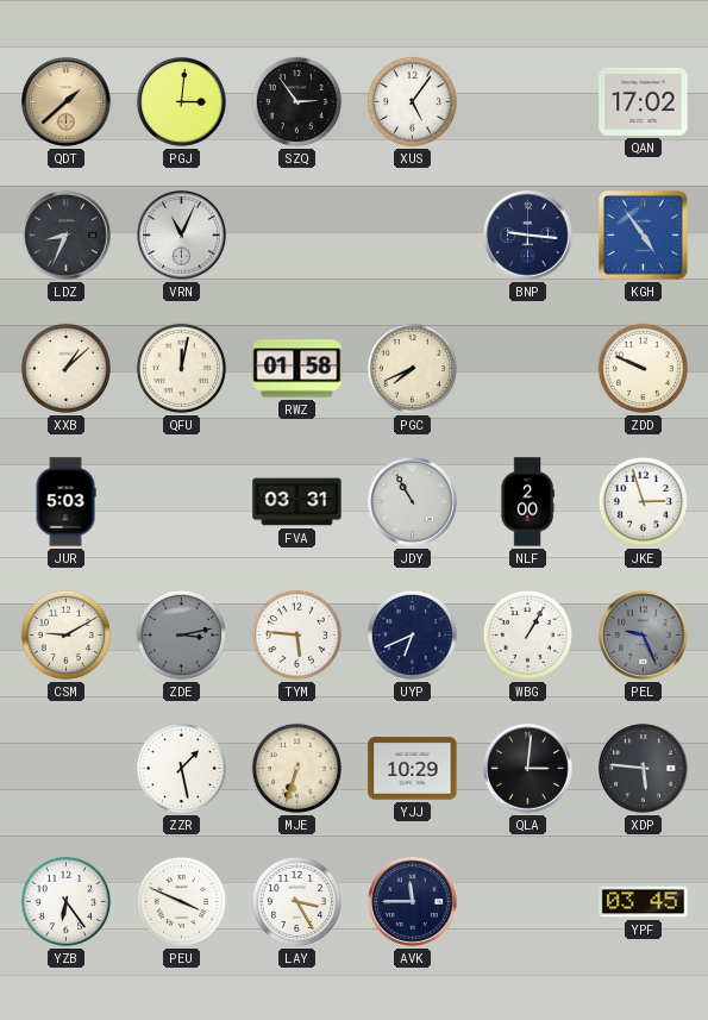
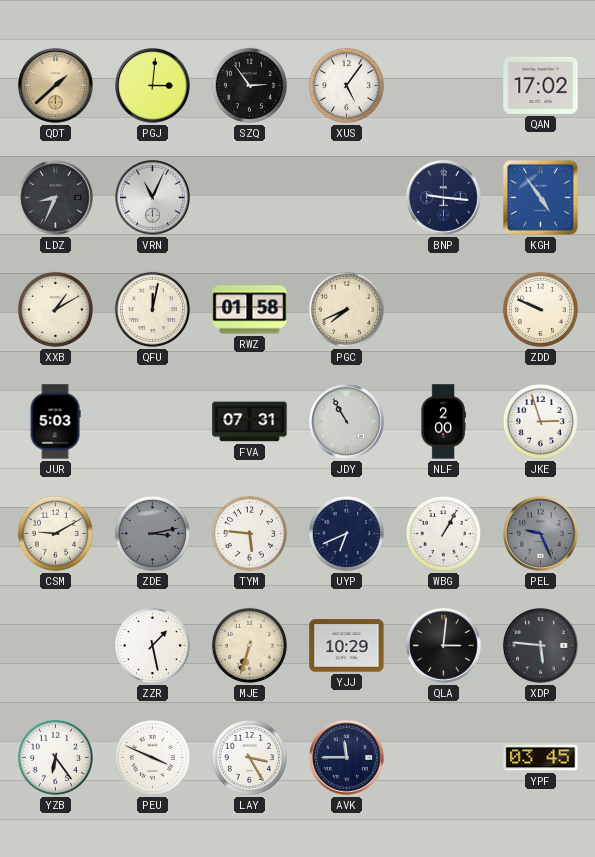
XXB: 1:08 -> 1:10
FVA: 03:31 -> 07:31
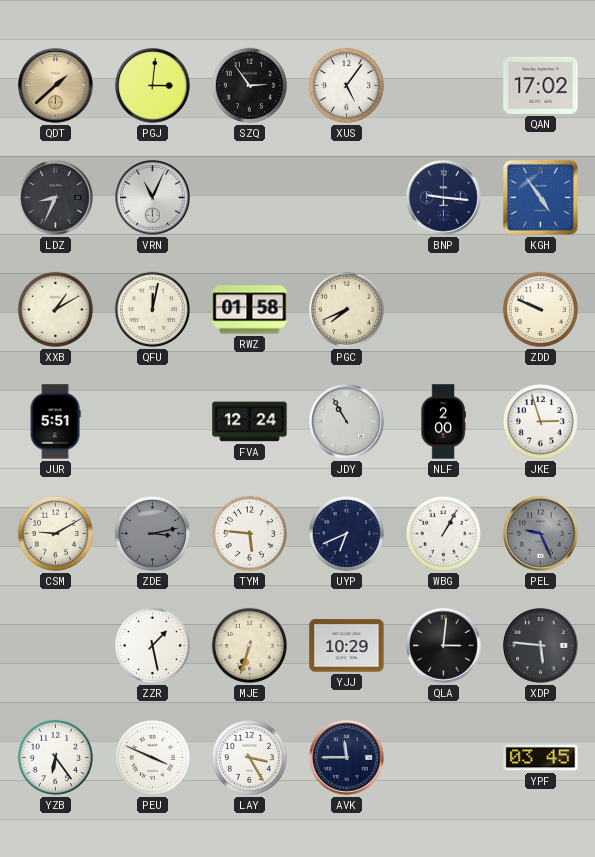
JUR: 5:03 -> 5:51
FVA: 07:31 -> 12:24
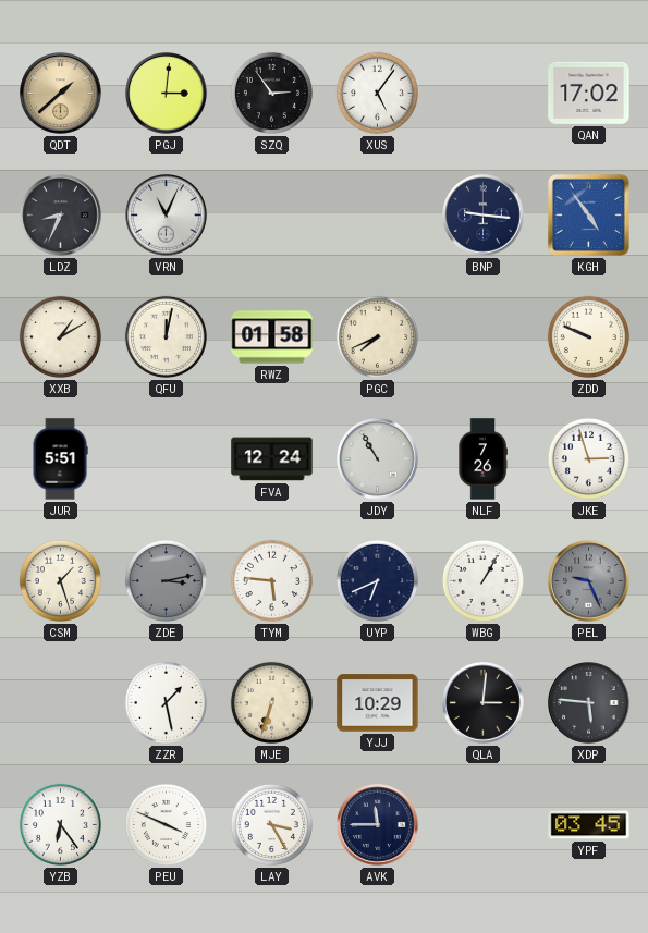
NLF: 2:00 -> 7:26
CSM: 9:10 -> 1:27
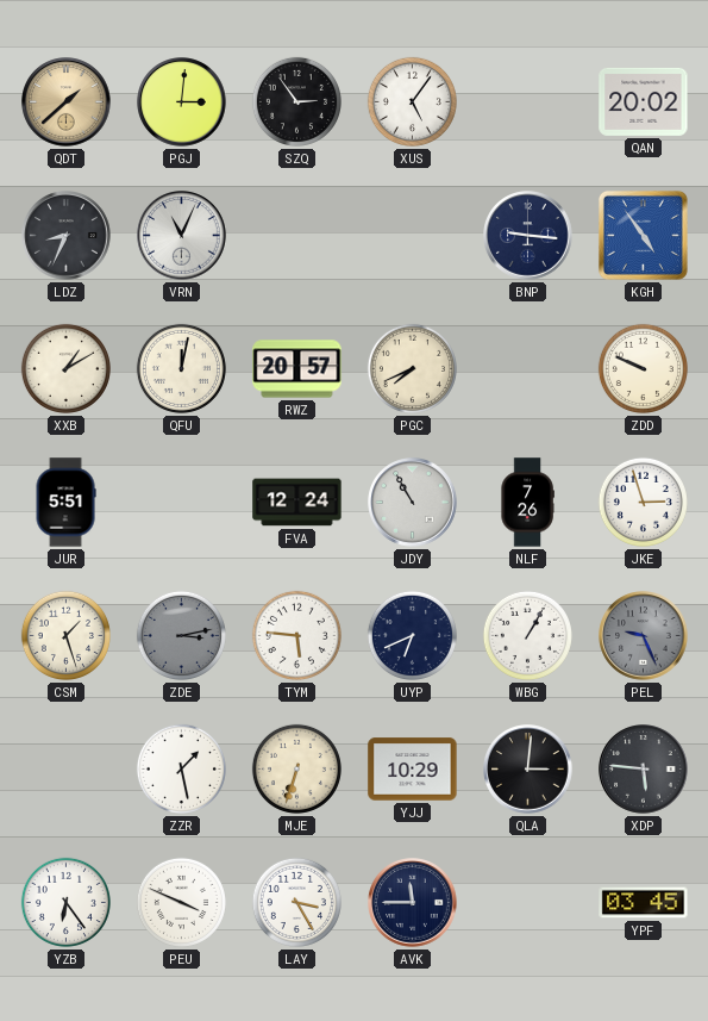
QAN: 17:02 -> 20:02
RWZ: 01:58 -> 20:57
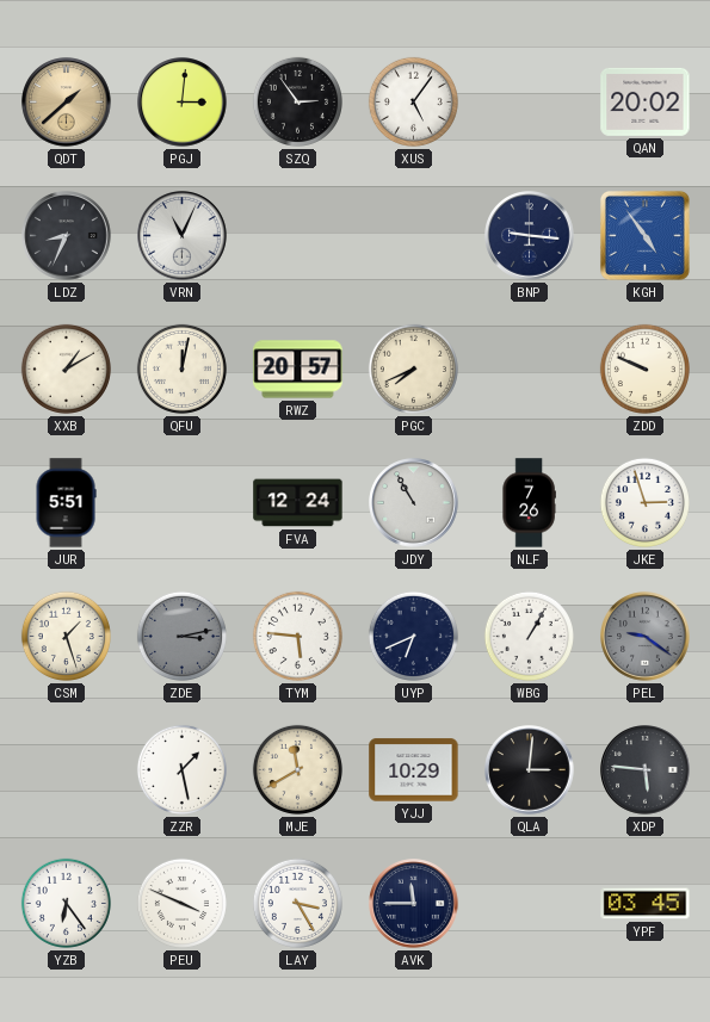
PEL: 9:26 -> 9:21
MJE: 6:33 -> 11:40
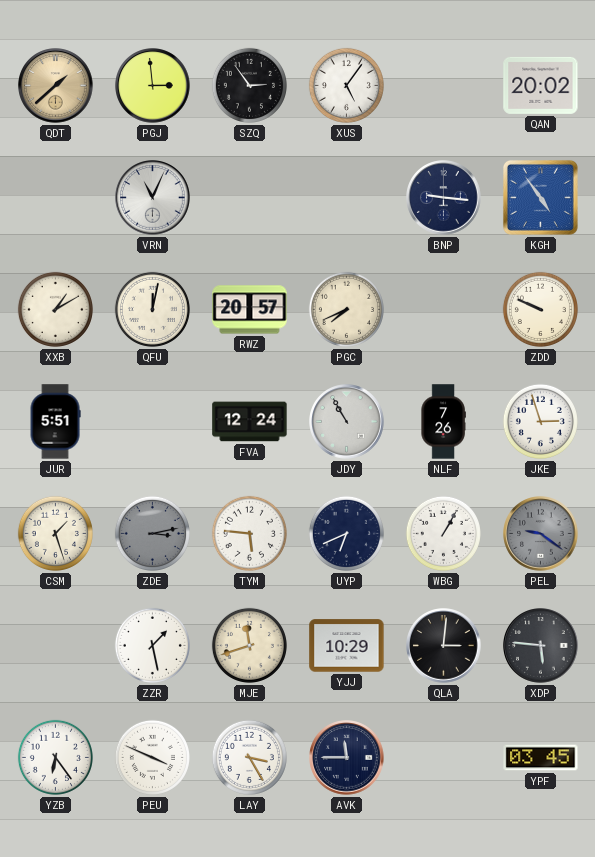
PGJ: 3:01 -> 2:59
LDZ: 8:34 -> none
MJE: 11:40 -> 11:42
